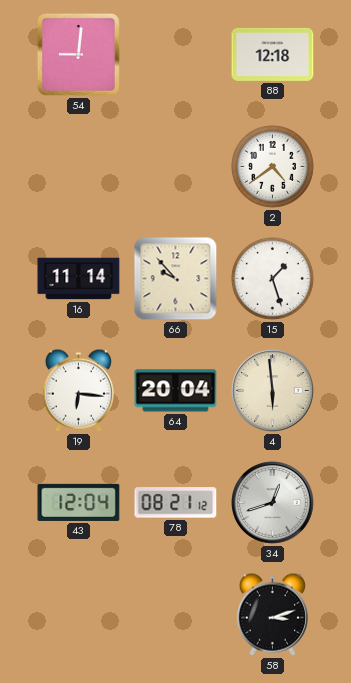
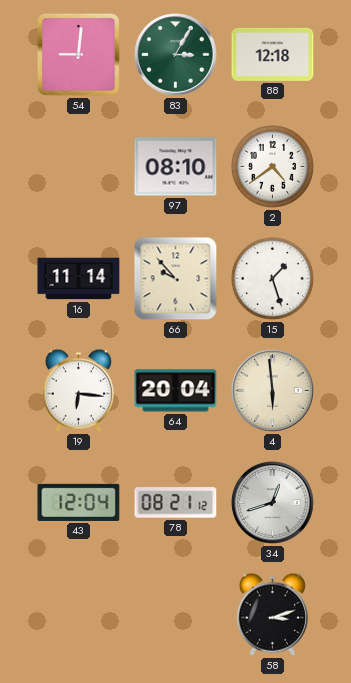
83: none -> 3:05
97: none -> 08:10
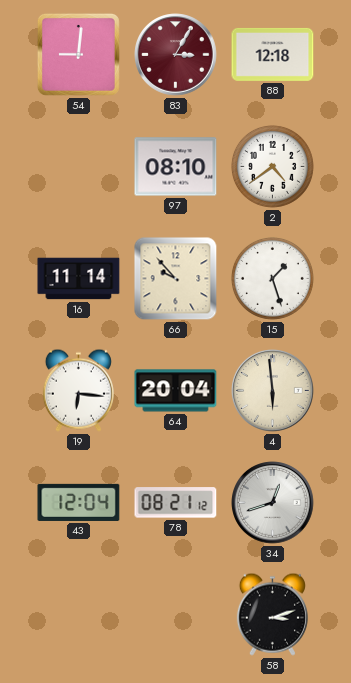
83 dial: green -> burgundy
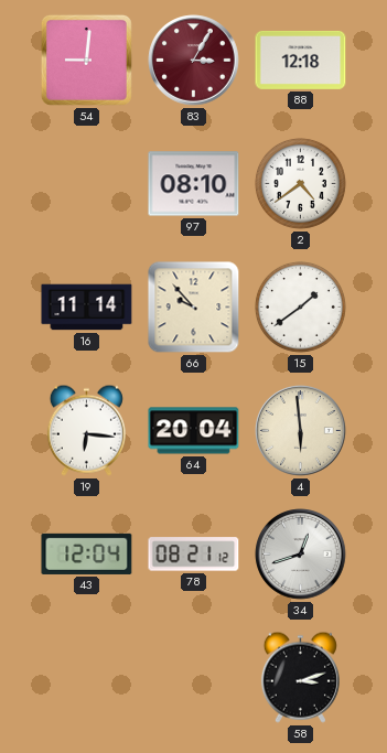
15: 1:27 -> 1:39
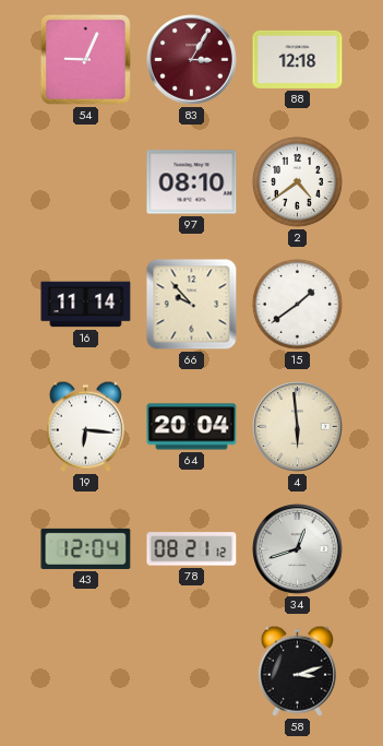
54: 9:01 -> 9:04
